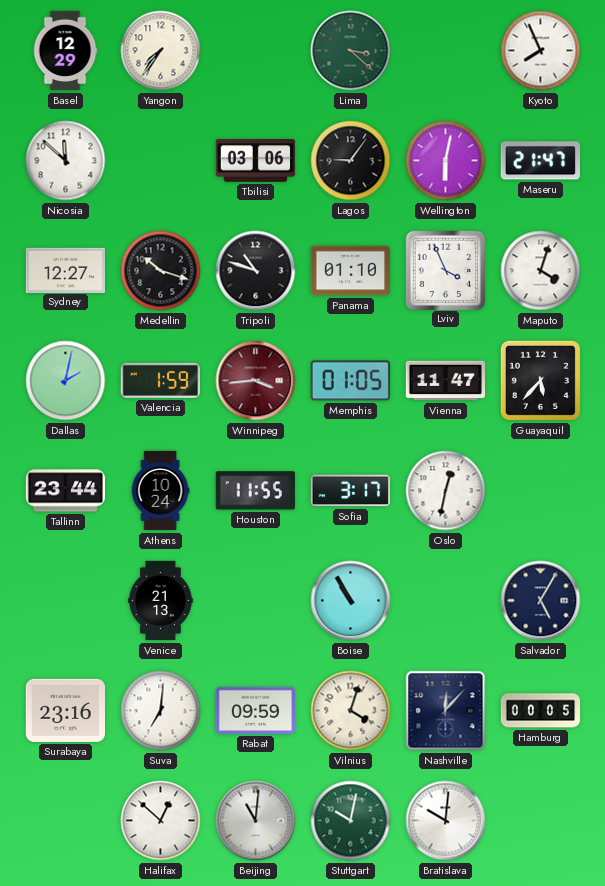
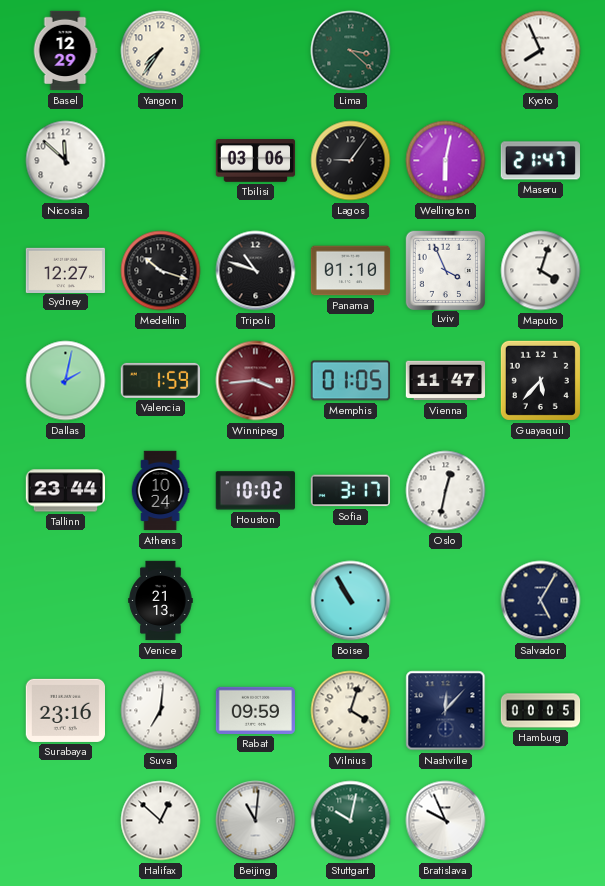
Houston: 11:55 -> 10:02
Bratislava: 10:01 -> 9:56
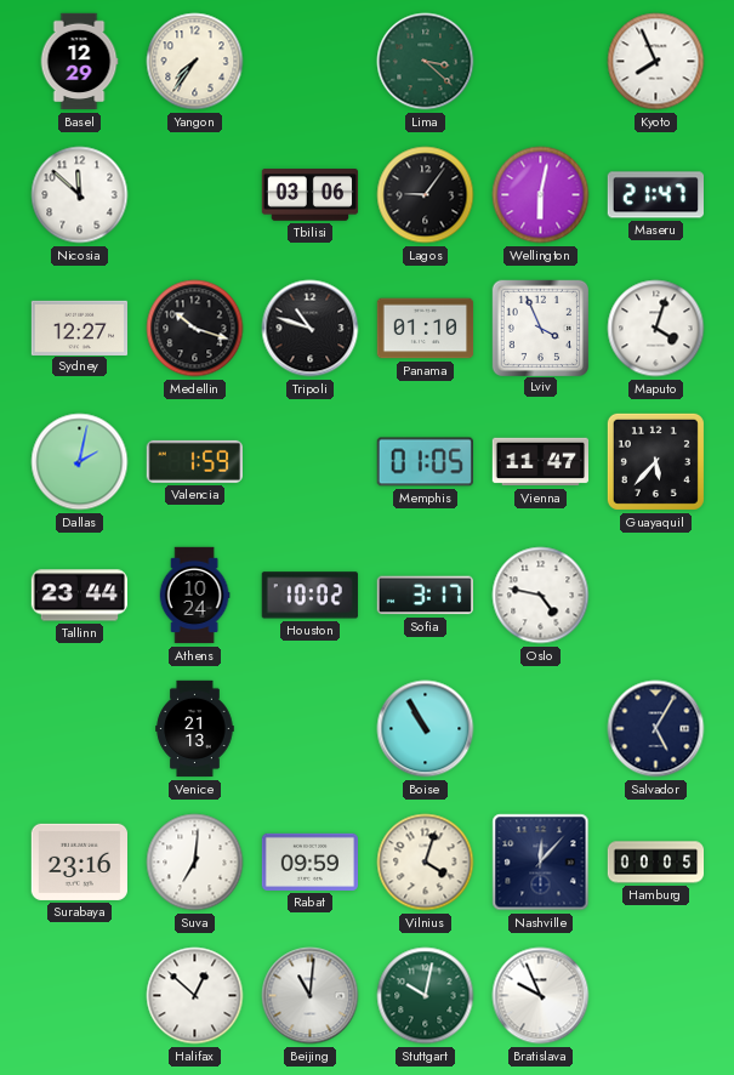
Winnipeg: 3:44 -> none
Oslo: 12:32 -> 4:47
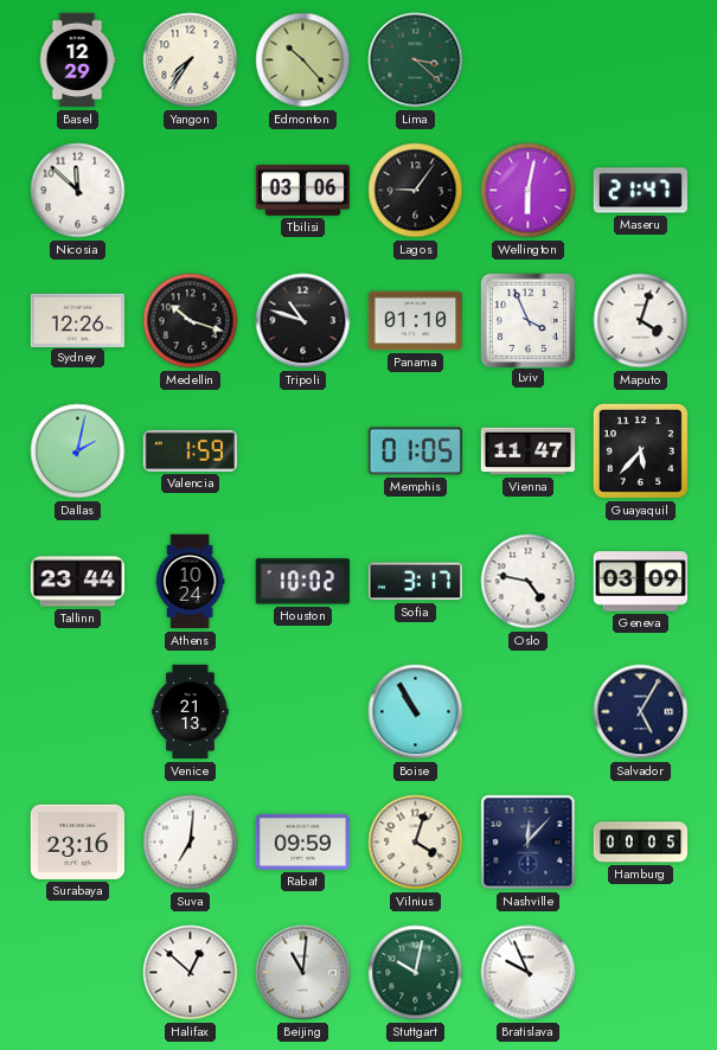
Edmonton: none -> 10:23
Kyoto: 7:56 -> none
Sydney: 12:27 -> 12:26
Geneva: none -> 03:09
